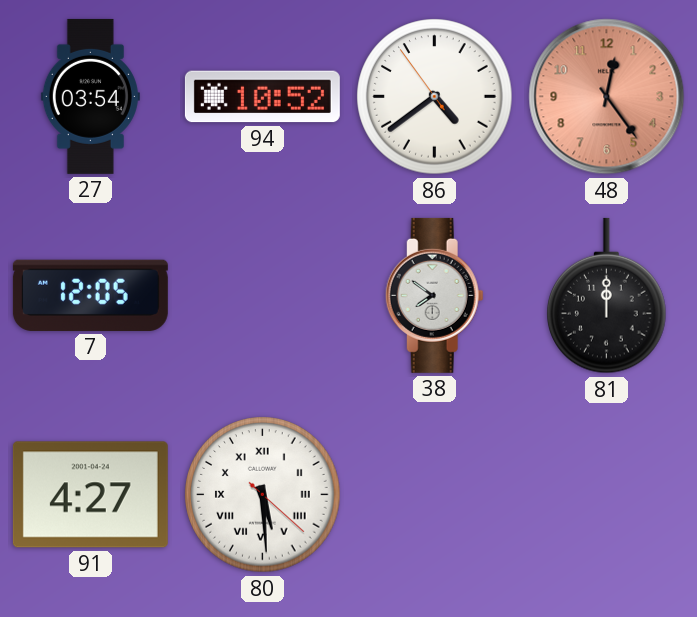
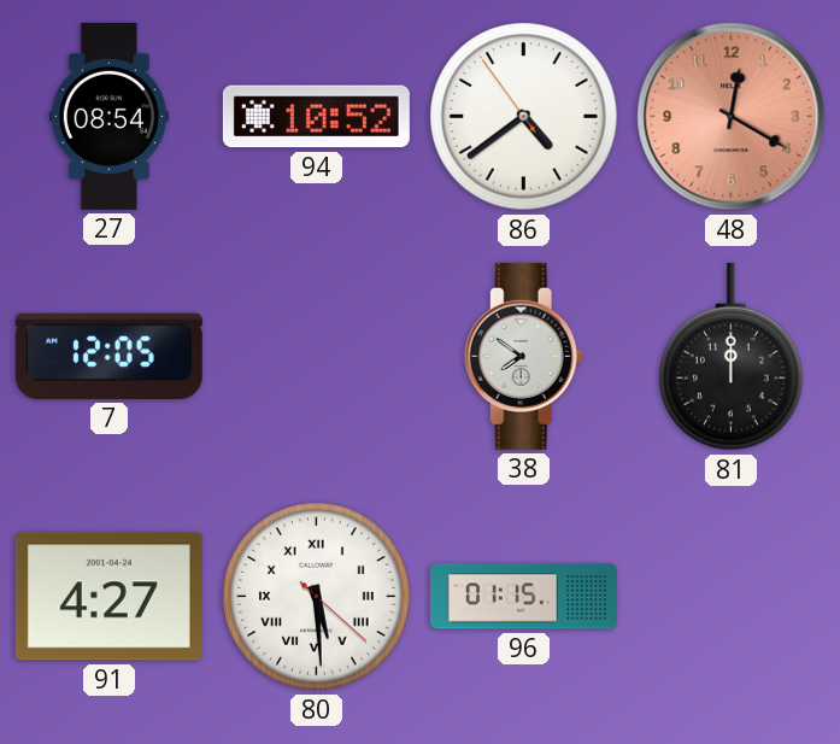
27: 03:54 -> 08:54
48: 12:24 -> 12:20
96: none -> 01:15
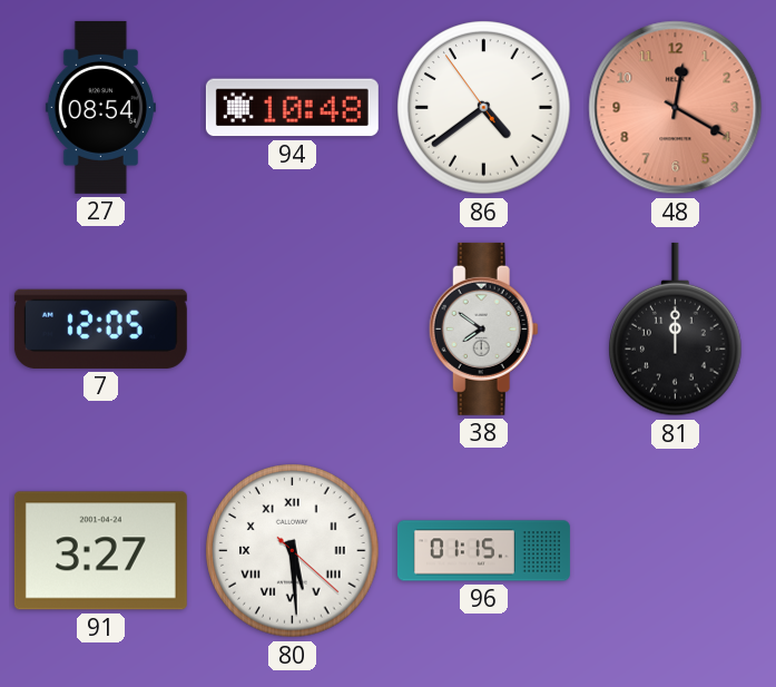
94: 10:52 -> 10:48
91: 4:27 -> 3:27
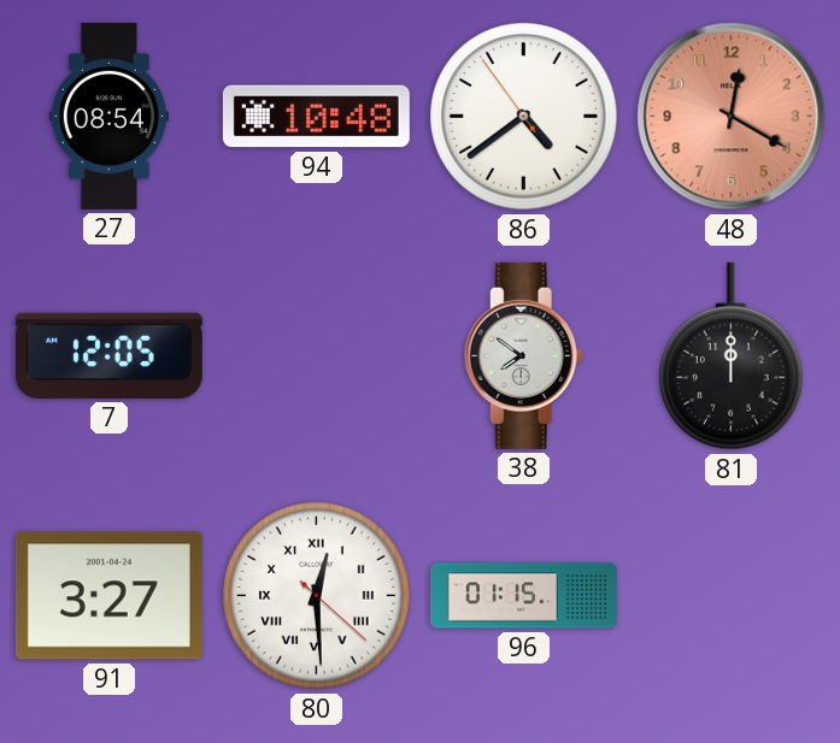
80: 5:29 -> 12:29
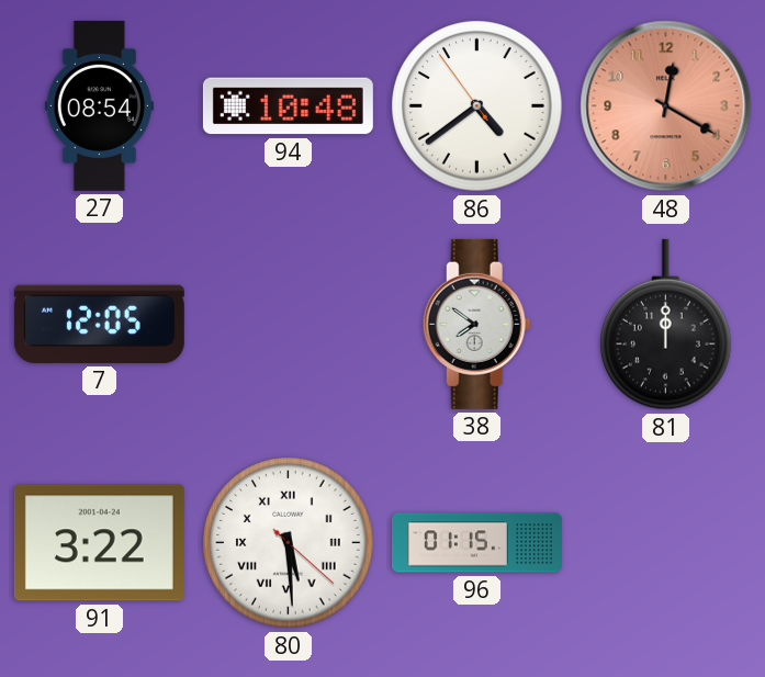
91: 3:27 -> 3:22
80: 12:29 -> 5:29
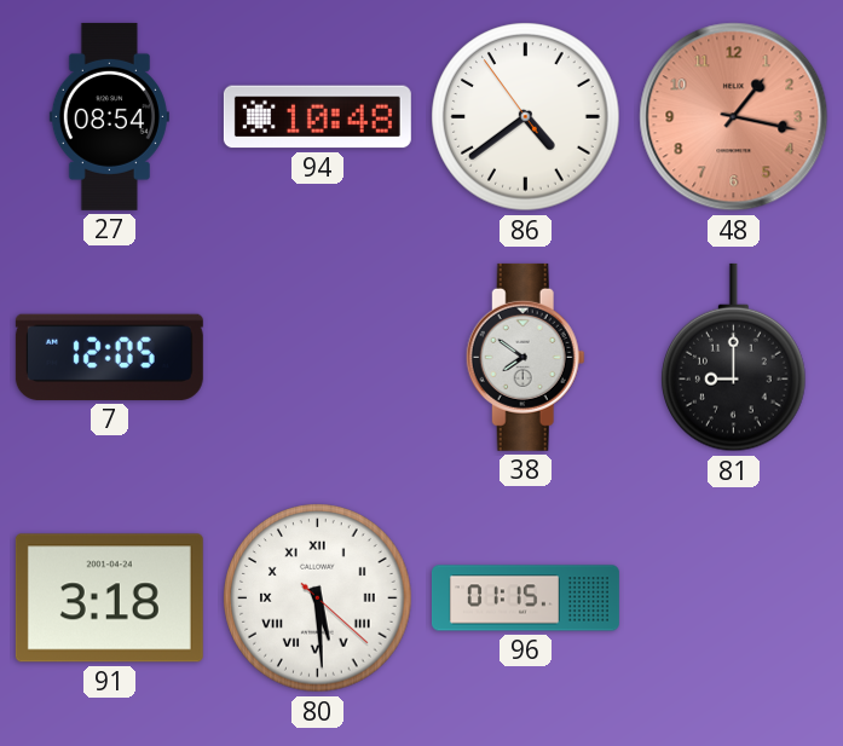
48: 12:20 -> 1:17
81: 12:00 -> 9:00
91: 3:22 -> 3:18
